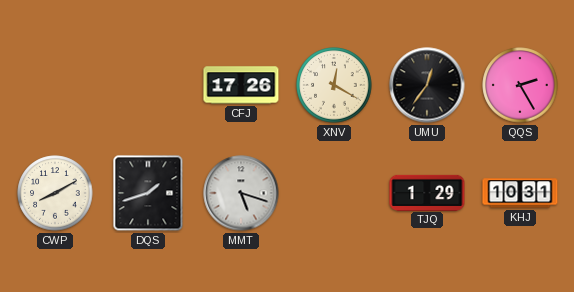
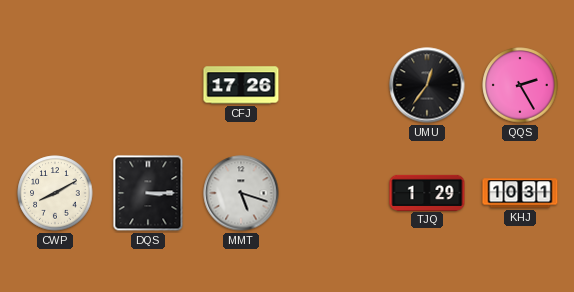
XNV: 12:20 -> none
DQS: 1:42 -> 3:15
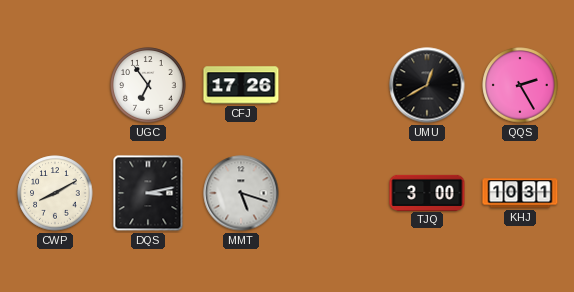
UGC: none -> 6:54
UMU: 12:36 -> 12:40
DQS: 3:15 -> 3:13
TJQ: 1:29 -> 3:00
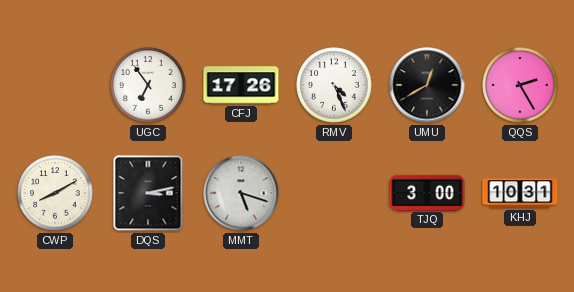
RMV: none -> 4:26
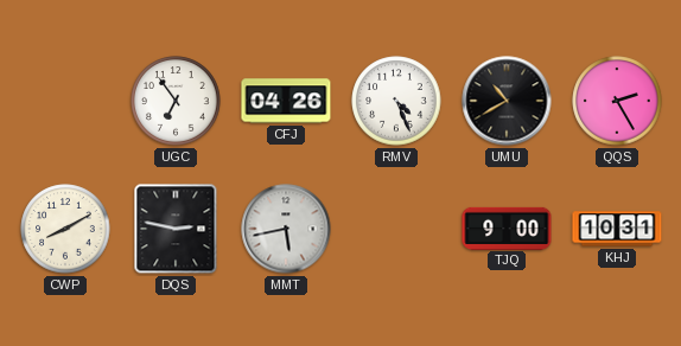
CFJ: 17:26 -> 04:26
UMU: 12:40 -> 10:40
DQS: 3:13 -> 2:47
MMT: 5:18 -> 5:43
TJQ: 3:00 -> 9:00
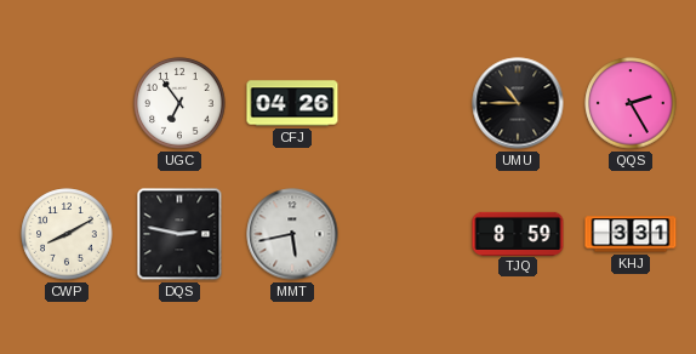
RMV: 4:26 -> none
UMU: 10:40 -> 10:45
TJQ: 9:00 -> 8:59
KHJ: 10:31 -> 3:31
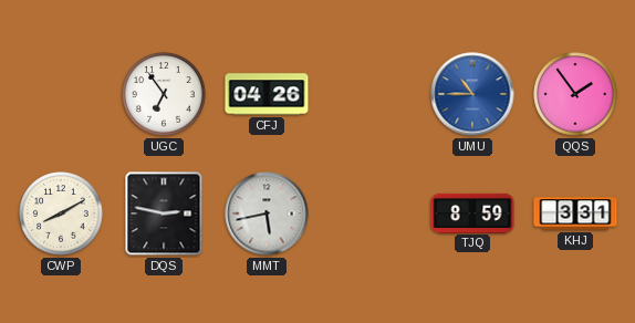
UMU dial: black -> blue
QQS: 2:25 -> 1:54
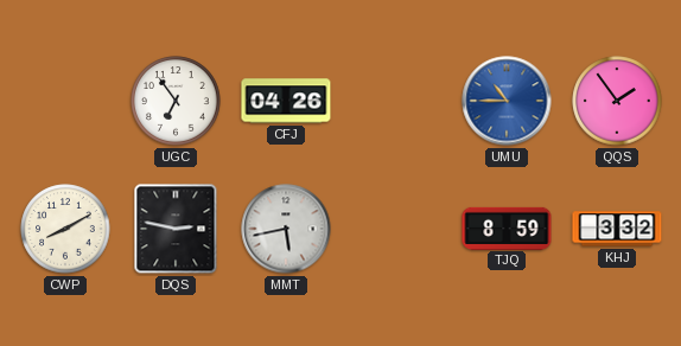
KHJ: 3:31 -> 3:32
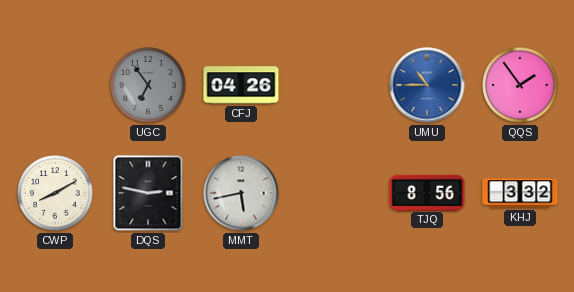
UGC dial: white -> grey
TJQ: 8:59 -> 8:56
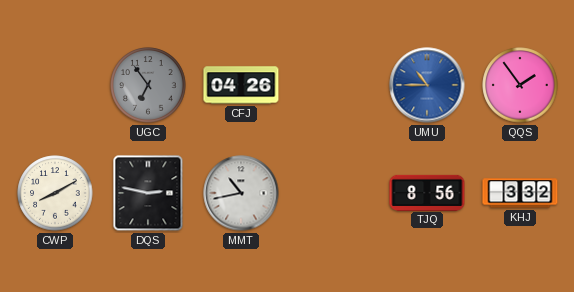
MMT: 5:43 -> 10:43
